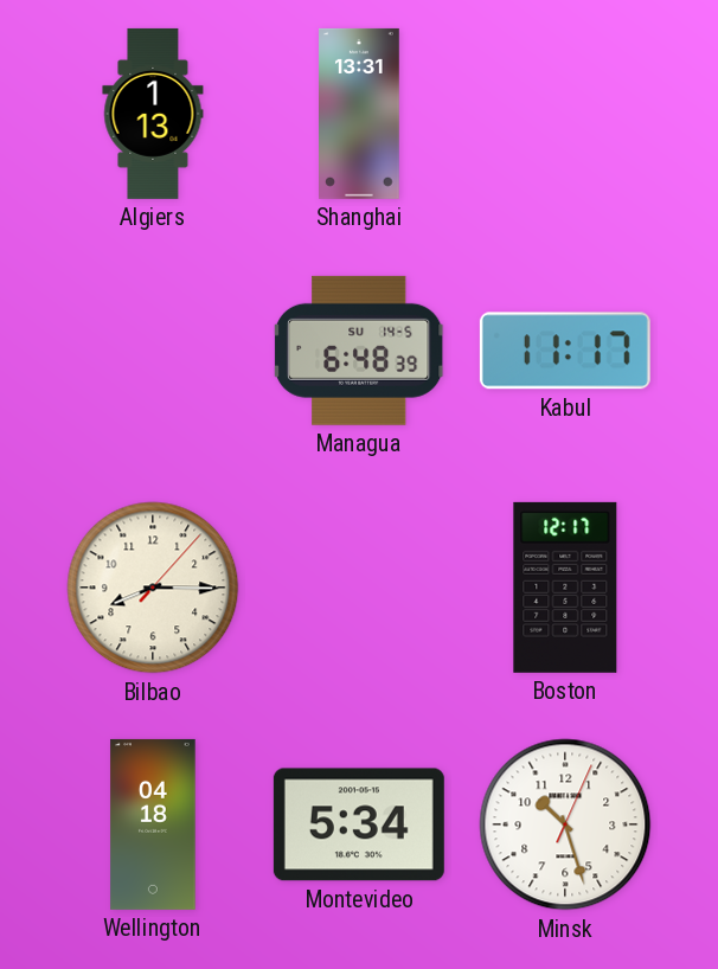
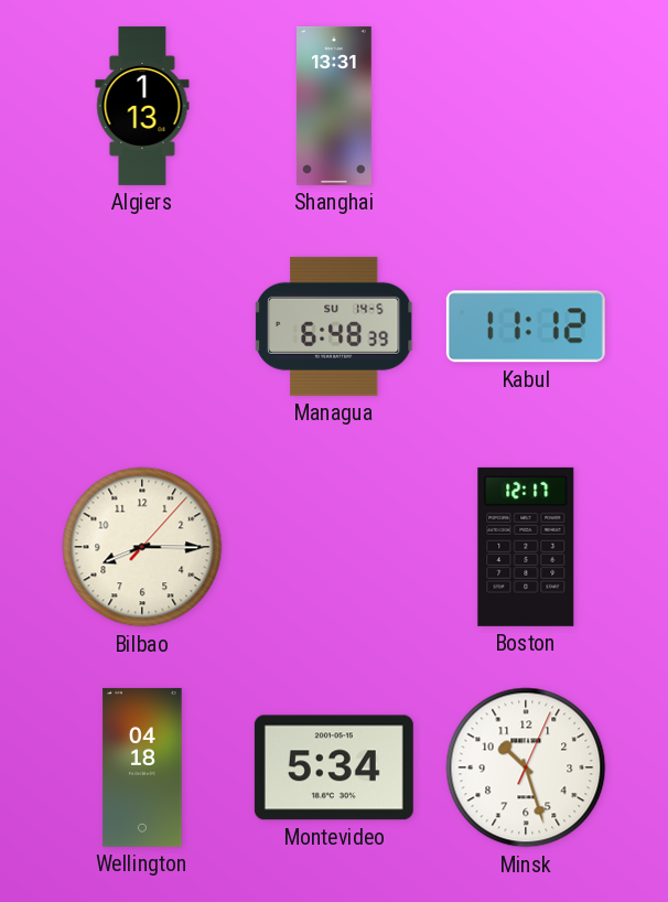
Kabul: 11:17 -> 11:12
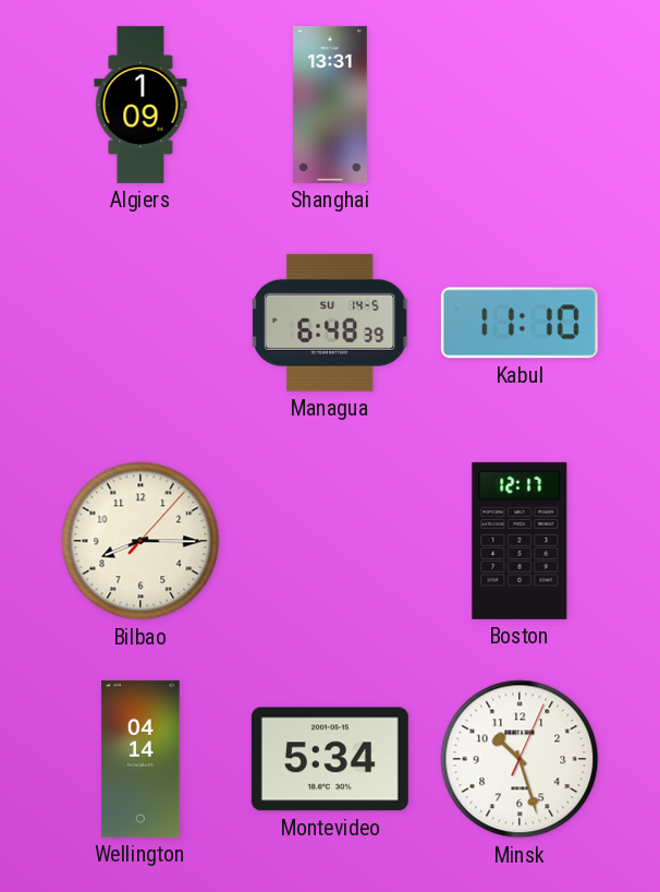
Algiers: 1:13 -> 1:09
Kabul: 11:12 -> 11:10
Wellington: 04:18 -> 04:14
